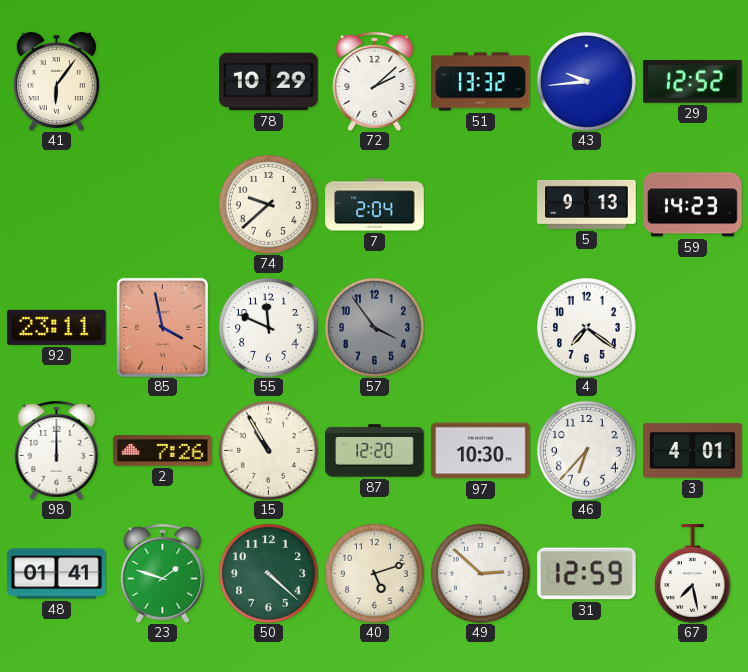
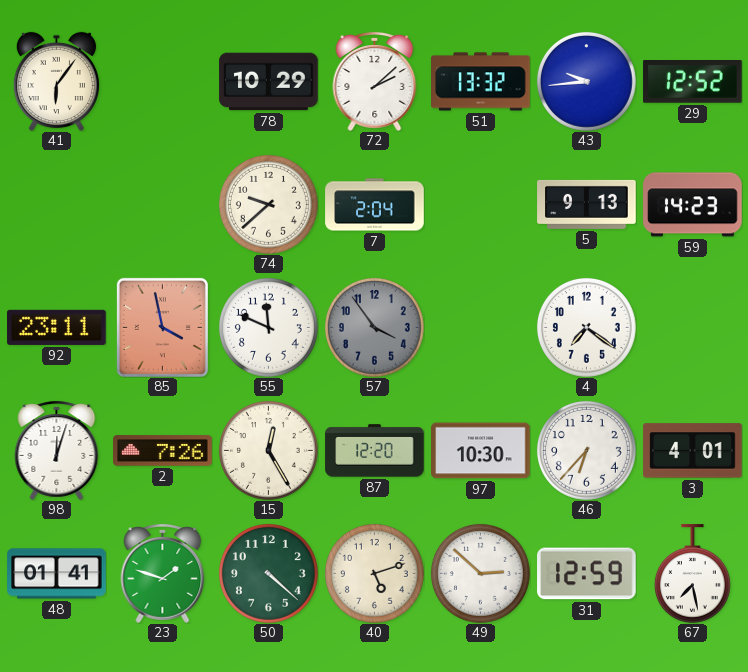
98: 12:00 -> 12:03
15: 10:55 -> 12:25
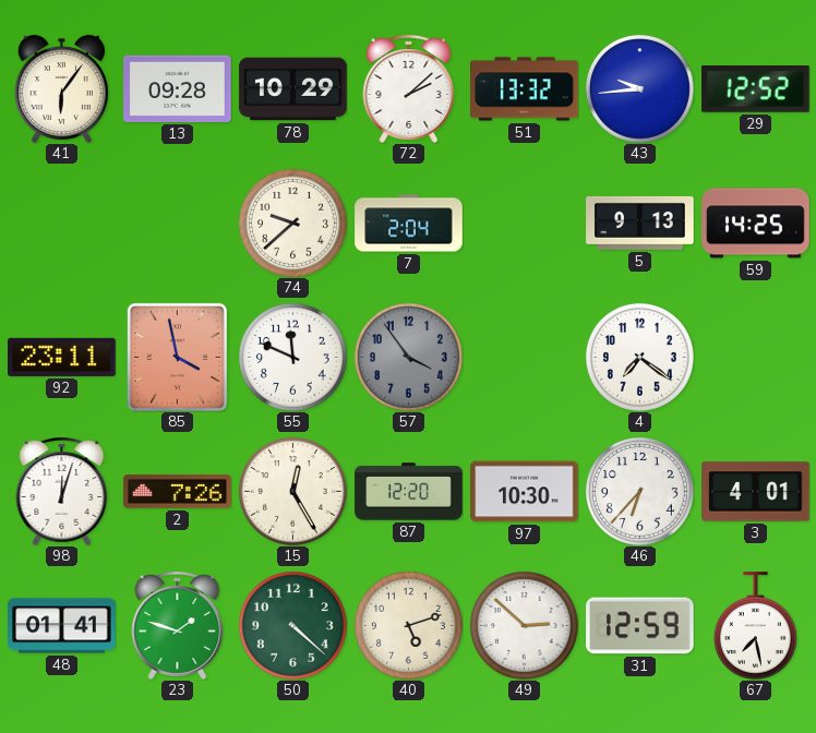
13: none -> 09:28
59: 14:23 -> 14:25
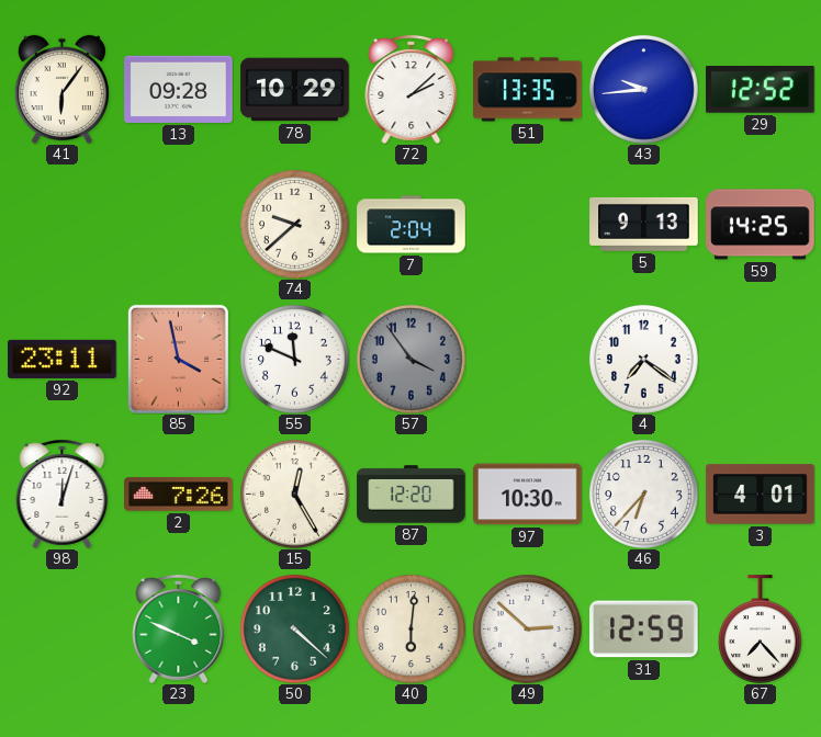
51: 13:32 -> 13:35
48: 01:41 -> none
23: 1:48 -> 3:49
40: 5:12 -> 6:01
67: 7:28 -> 7:23
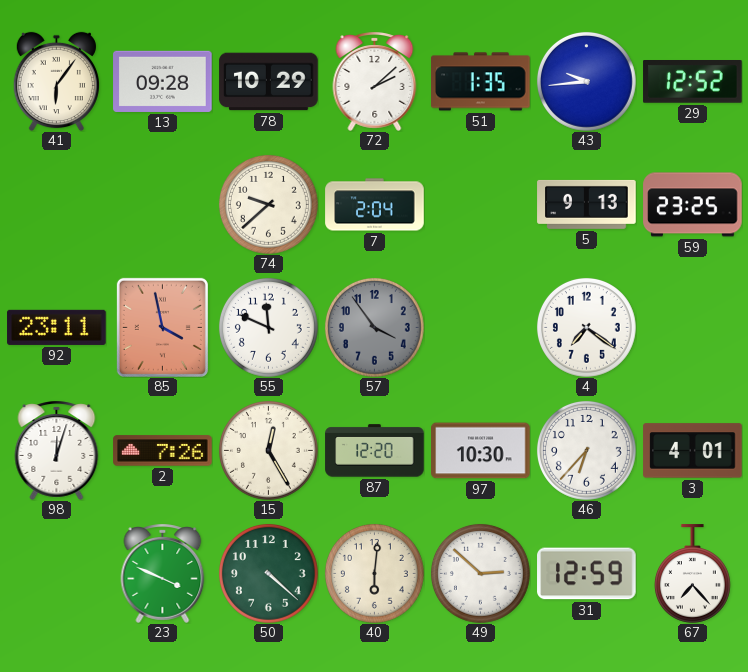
51: 13:35 -> 1:35
59: 14:25 -> 23:25
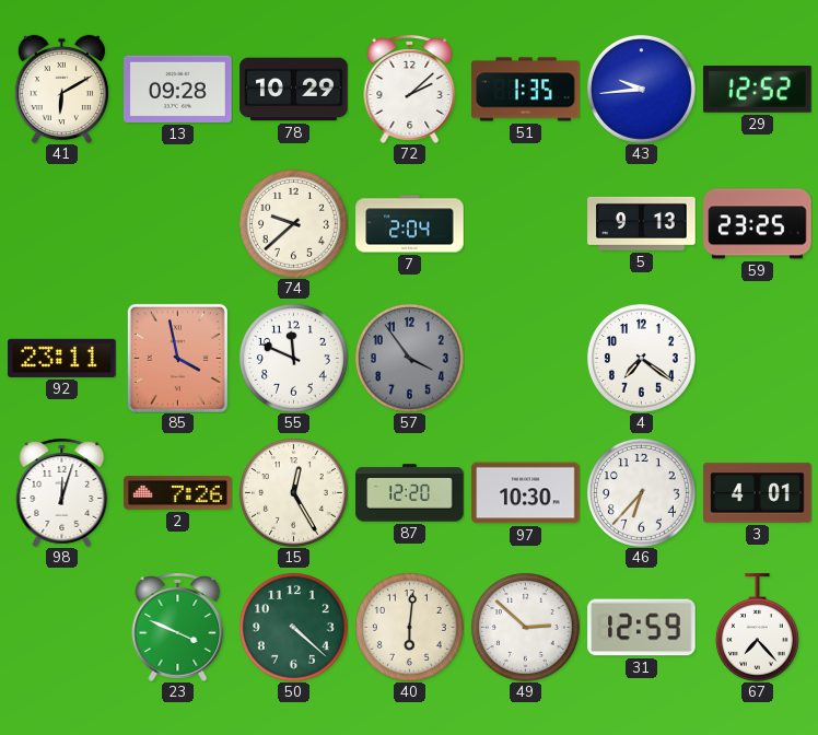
41: 6:06 -> 6:10
